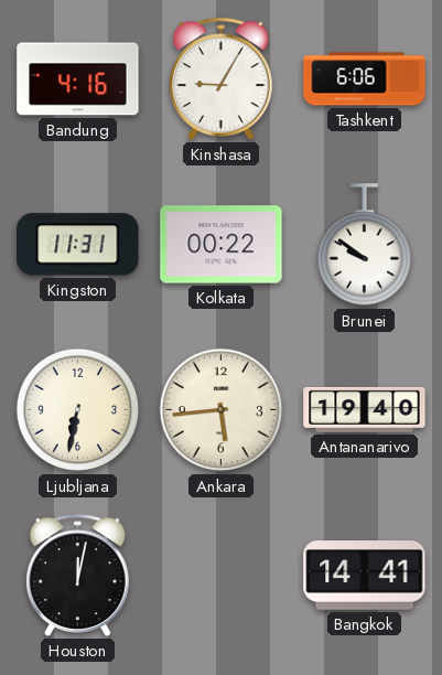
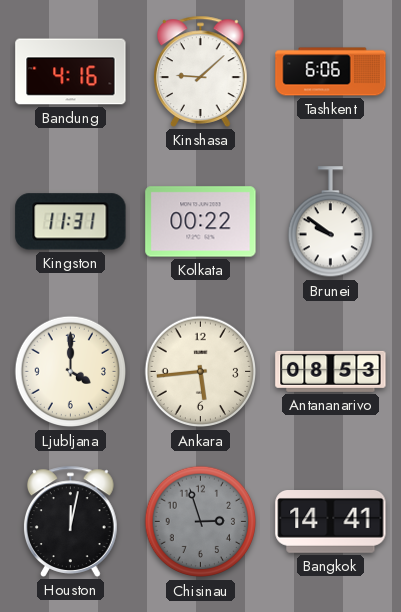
Kinshasa: 9:05 -> 9:08
Ljubljana: 6:32 -> 4:00
Antananarivo: 19:40 -> 08:53
Chisinau: none -> 2:57
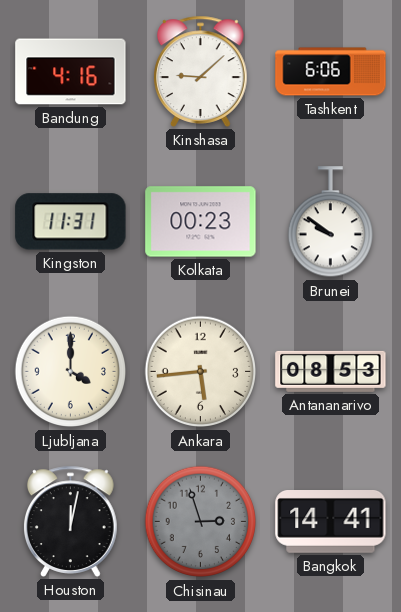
Kolkata: 00:22 -> 00:23
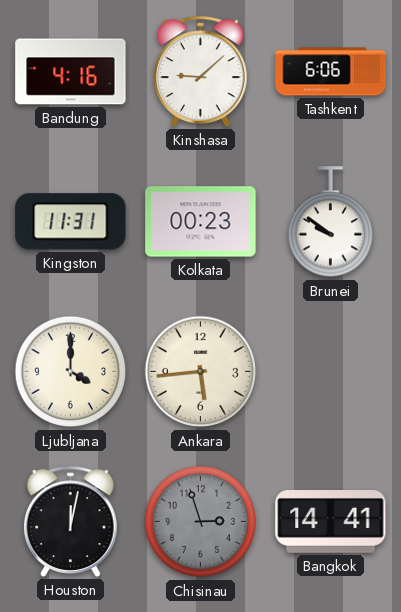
Antananarivo: 08:53 -> none
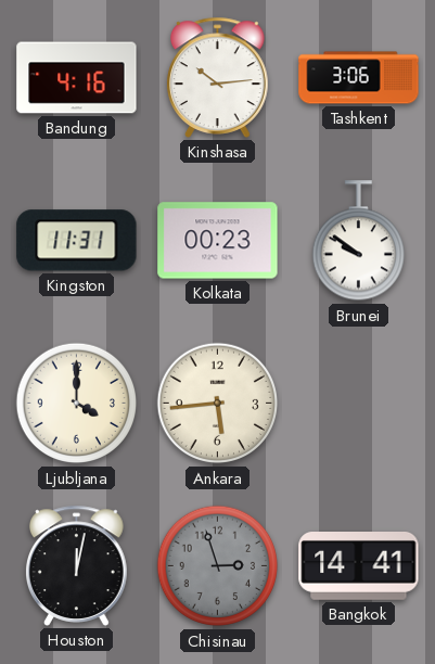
Kinshasa: 9:08 -> 10:14
Tashkent: 6:06 -> 3:06
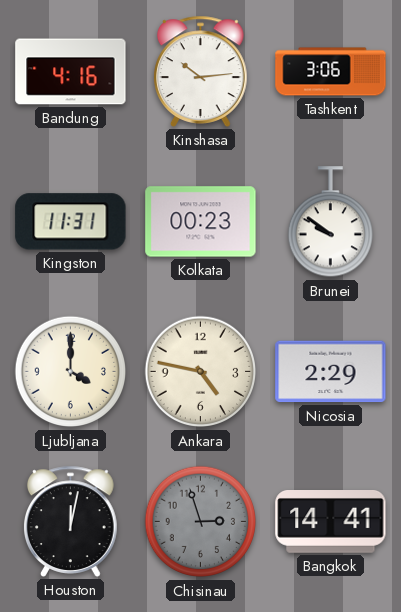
Ankara: 5:44 -> 4:47
Nicosia: none -> 2:29
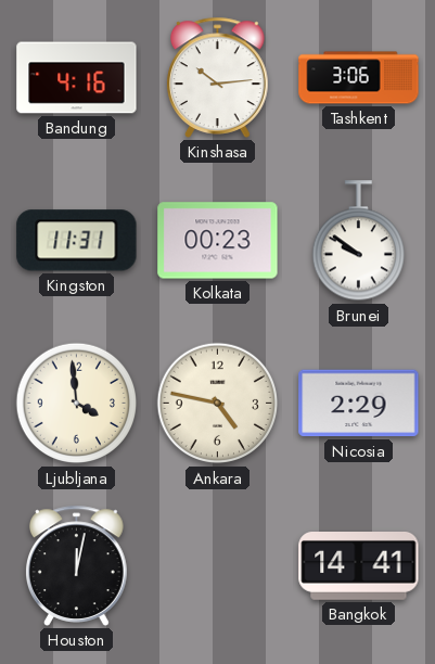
Ljubljana: 4:00 -> 3:59
Chisinau: 2:57 -> none
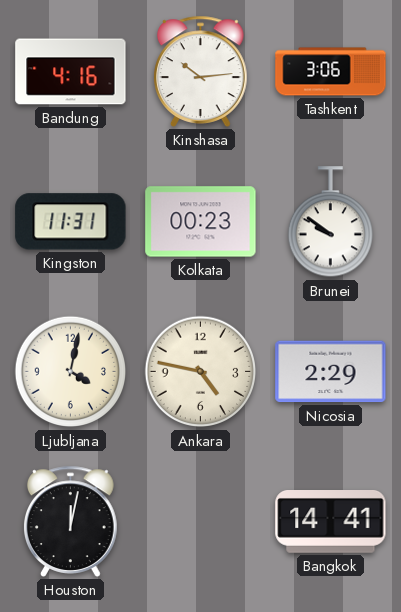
Ljubljana: 3:59 -> 4:02
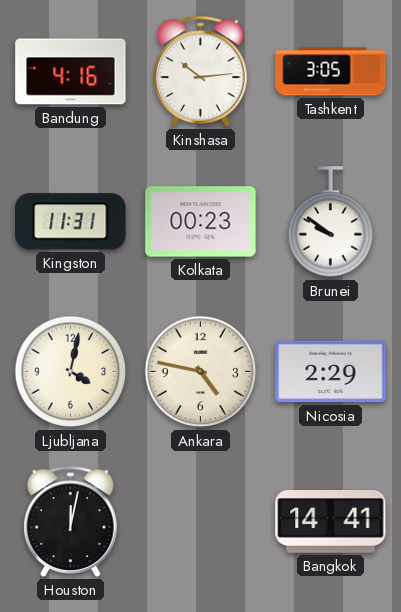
Tashkent: 3:06 -> 3:05
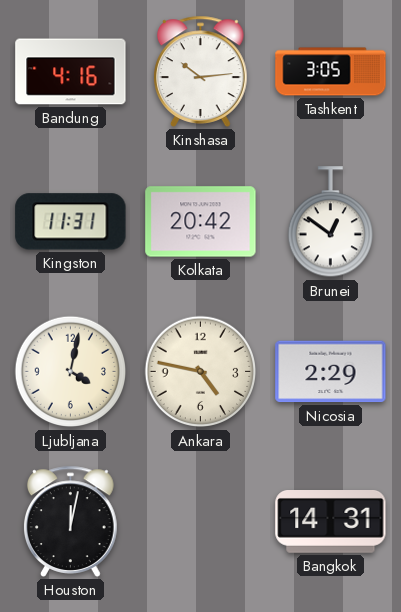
Kolkata: 00:23 -> 20:42
Brunei: 9:51 -> 12:51
Bangkok: 14:41 -> 14:31
